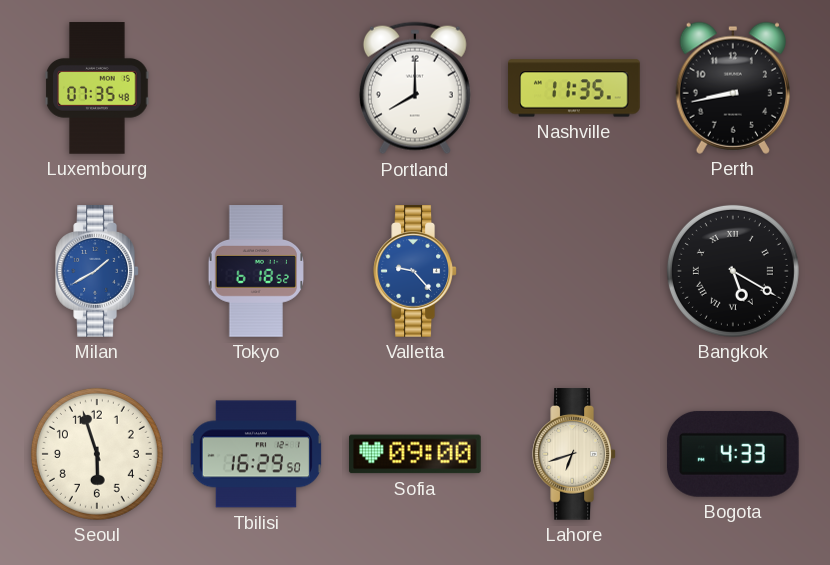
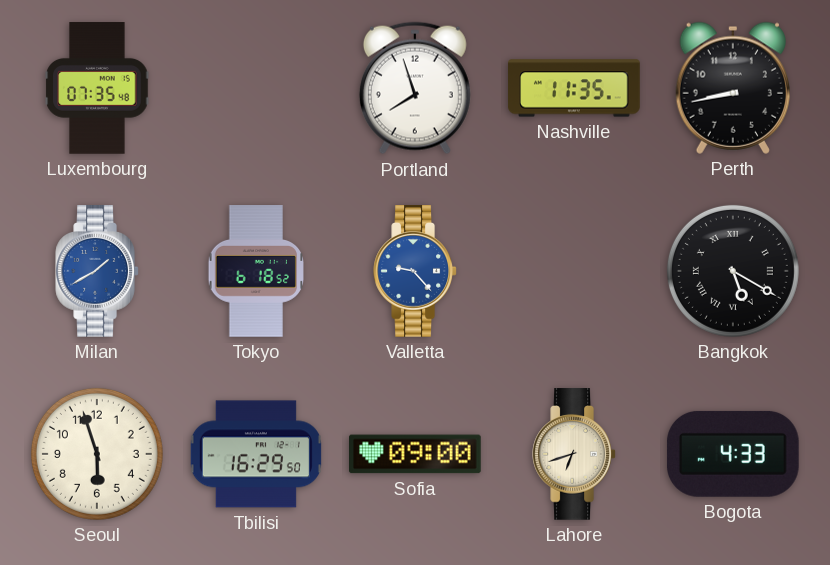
Portland: 8:00 -> 7:57
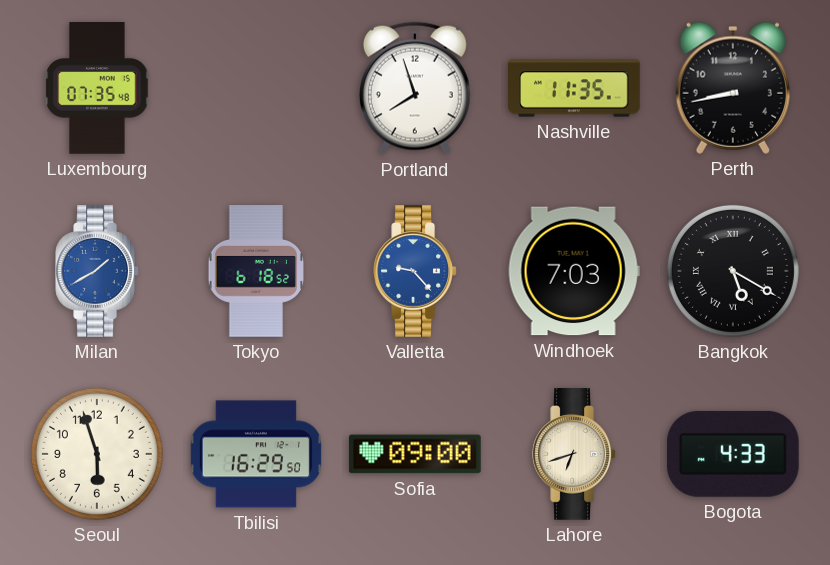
Windhoek: none -> 7:03
